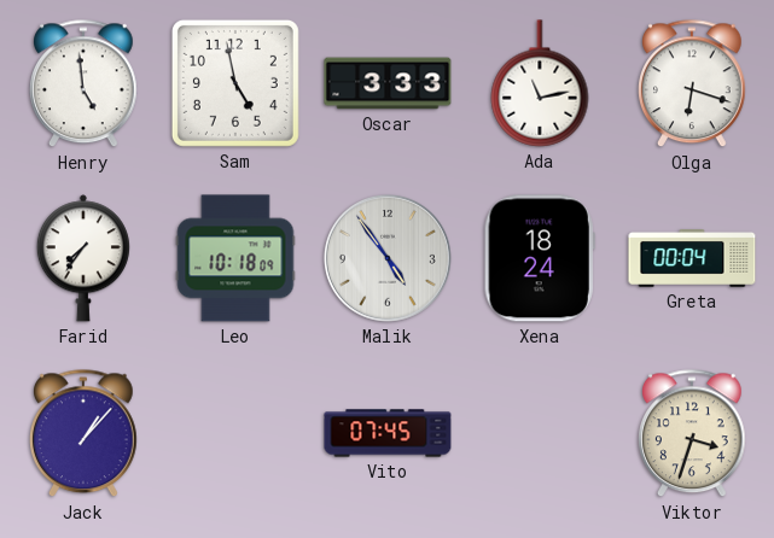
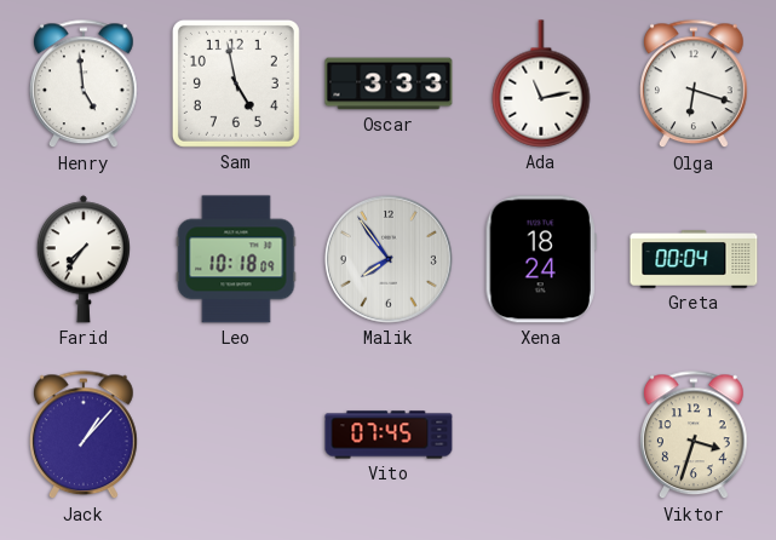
Malik: 4:54 -> 7:54
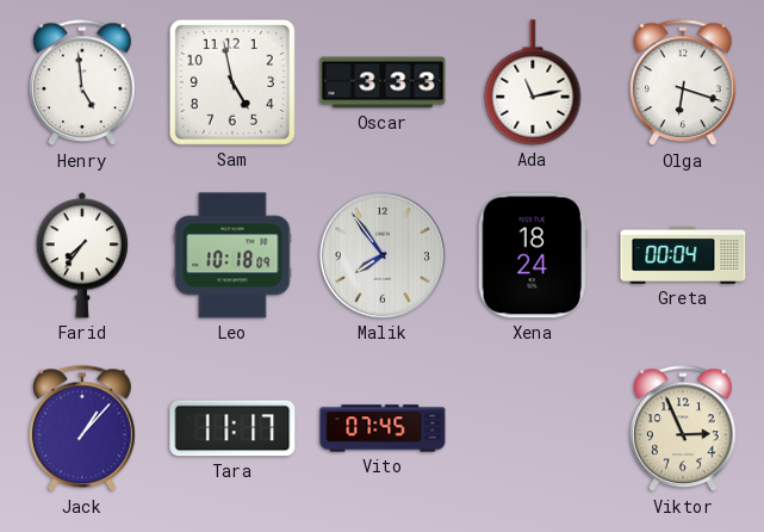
Tara: none -> 11:17
Viktor: 3:33 -> 2:56
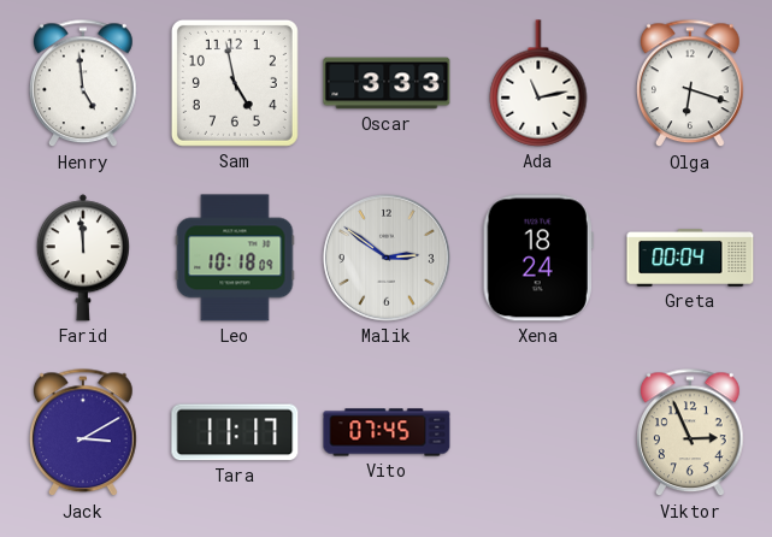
Farid: 7:36 -> 11:59
Malik: 7:54 -> 2:51
Jack: 1:07 -> 3:10
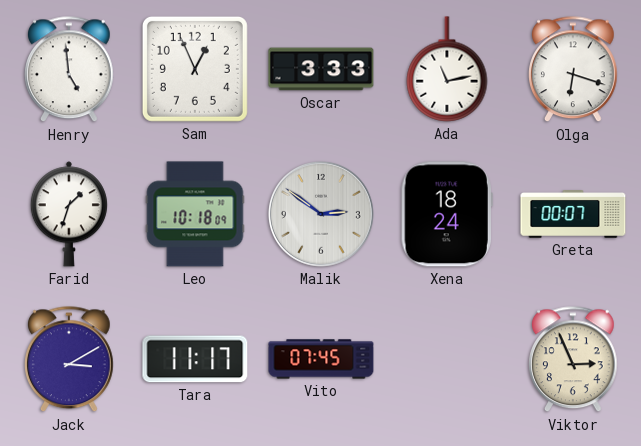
Sam: 4:58 -> 12:56
Farid: 11:59 -> 1:33
Greta: 00:04 -> 00:07
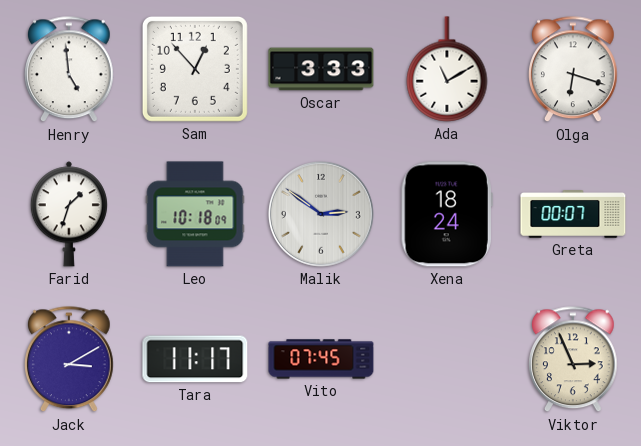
Sam: 12:56 -> 12:53
Ada: 11:13 -> 11:10
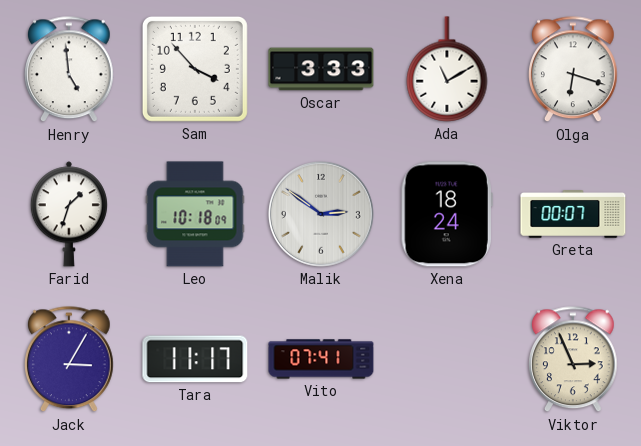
Sam: 12:53 -> 3:53
Jack: 3:10 -> 3:05
Vito: 07:45 -> 07:41
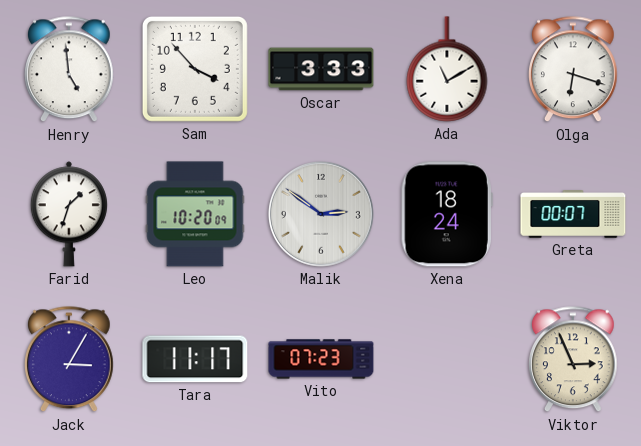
Leo: 10:18 -> 10:20
Vito: 07:41 -> 07:23
